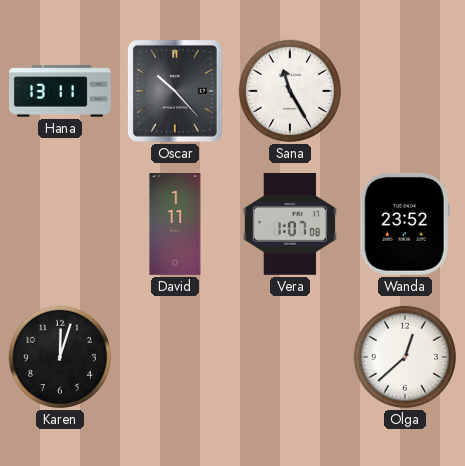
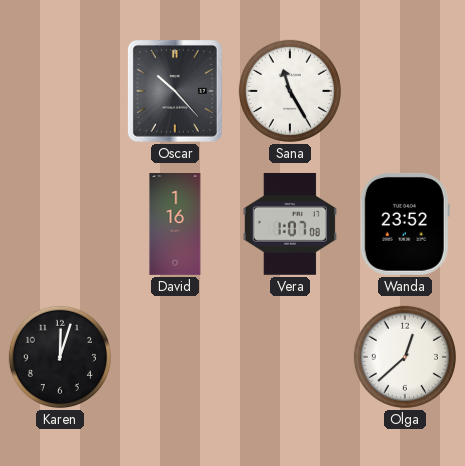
Hana: 13:11 -> none
David: 1:11 -> 1:16
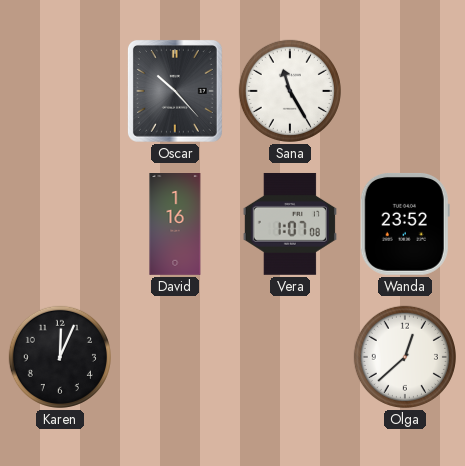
Karen: 12:03 -> 12:04
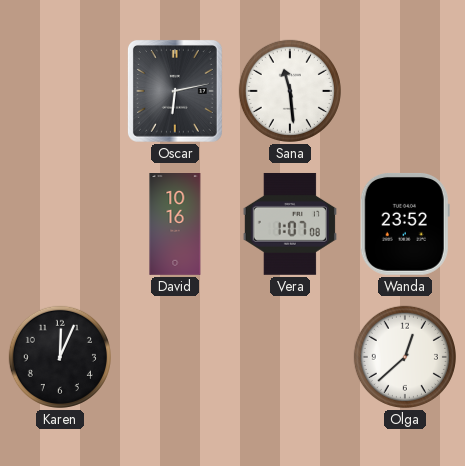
Oscar: 10:23 -> 6:13
Sana: 11:25 -> 11:29
David: 1:16 -> 10:16
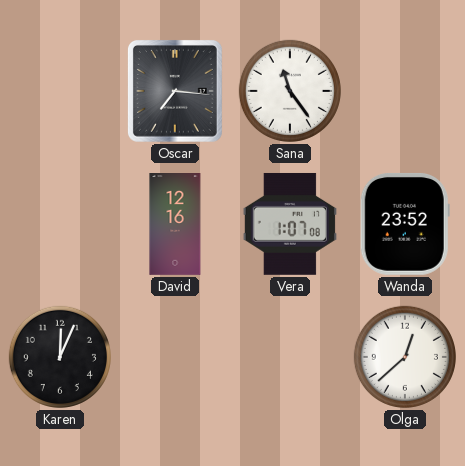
Oscar: 6:13 -> 7:16
Sana: 11:29 -> 11:24
David: 10:16 -> 12:16
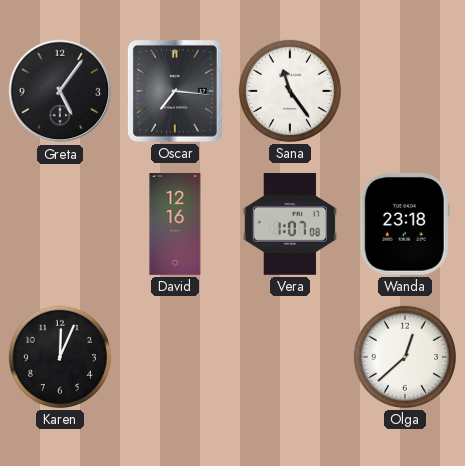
Greta: none -> 5:06
Wanda: 23:52 -> 23:18
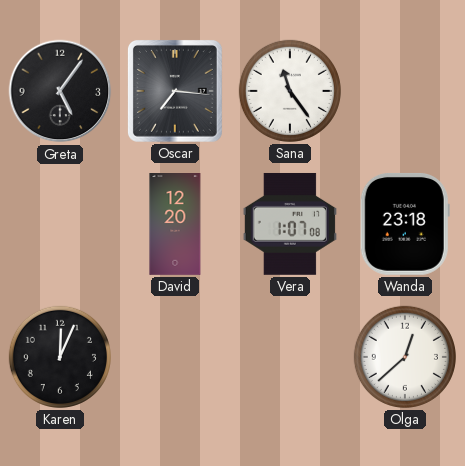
David: 12:16 -> 12:20
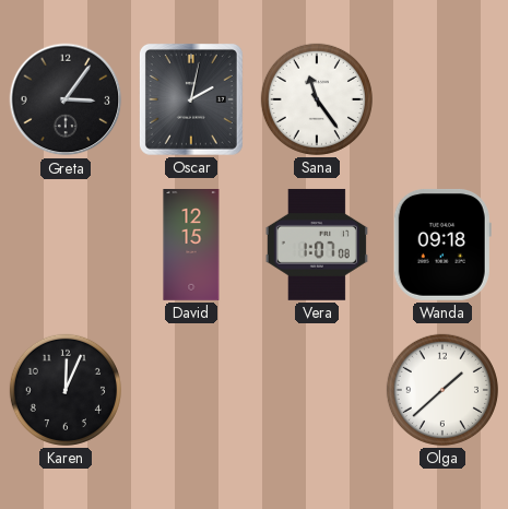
Greta: 5:06 -> 3:06
Oscar: 7:16 -> 2:02
David: 12:20 -> 12:15
Wanda: 23:18 -> 09:18
Olga: 12:38 -> 1:38
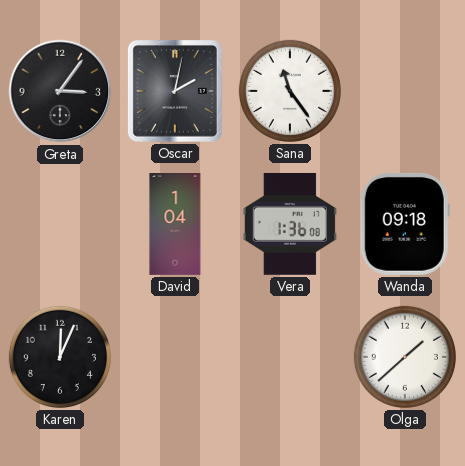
David: 12:15 -> 1:04
Vera: 1:07 -> 1:36
